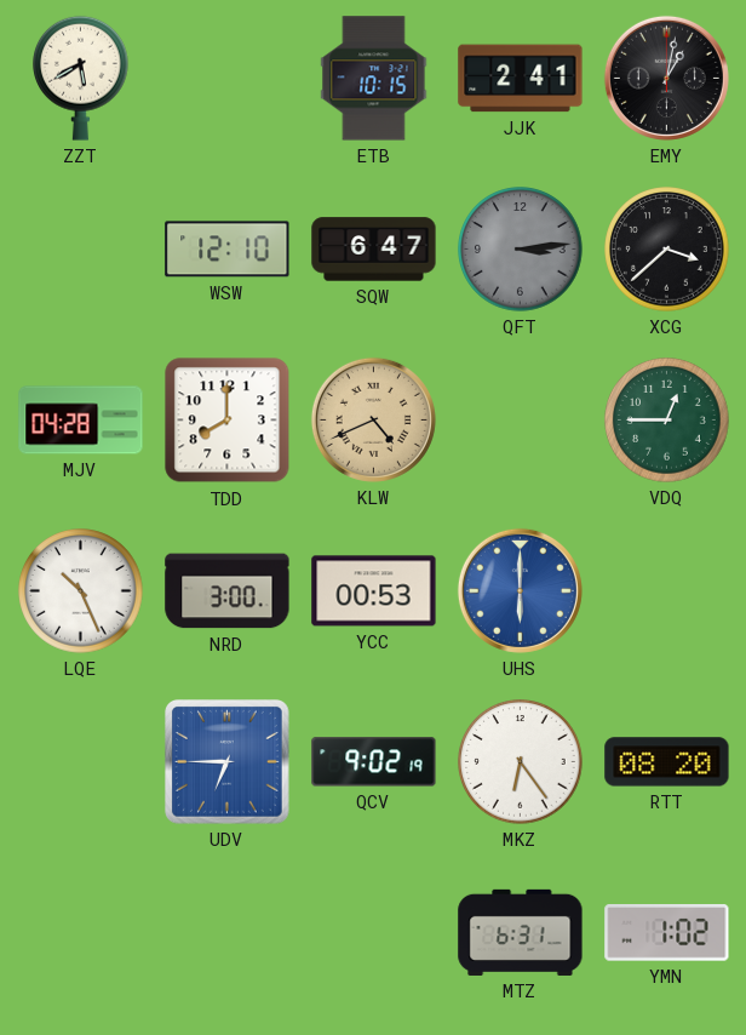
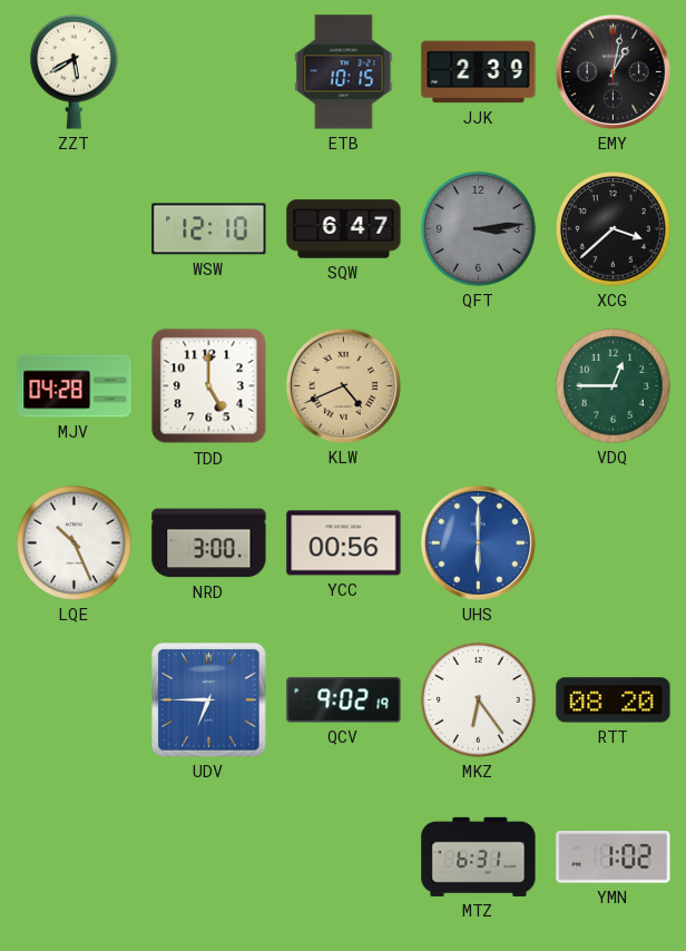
JJK: 2:41 -> 2:39
TDD: 8:00 -> 5:00
YCC: 00:53 -> 00:56
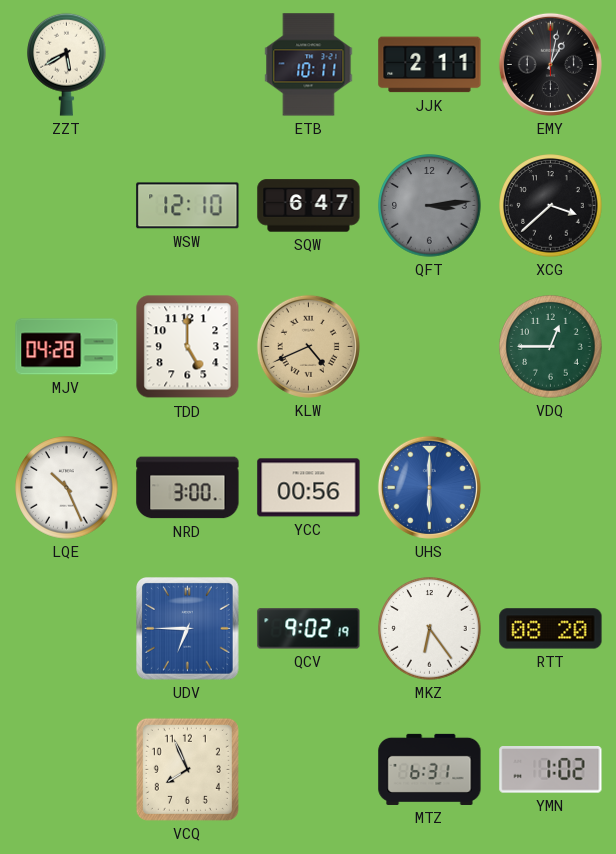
ETB: 10:15 -> 10:11
JJK: 2:39 -> 2:11
VCQ: none -> 7:56
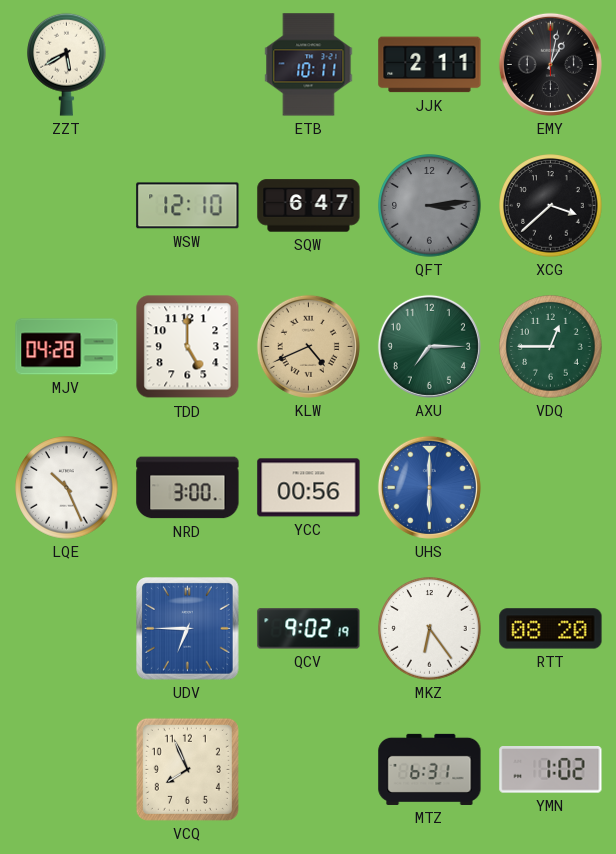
AXU: none -> 7:15
